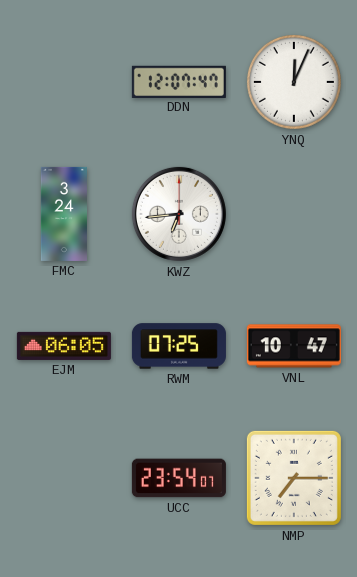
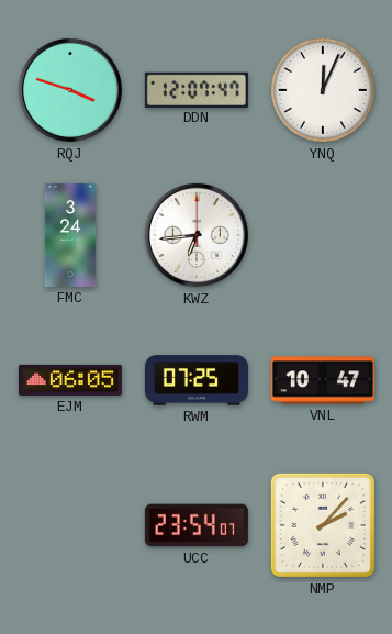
RQJ: none -> 3:48
NMP: 7:15 -> 2:07
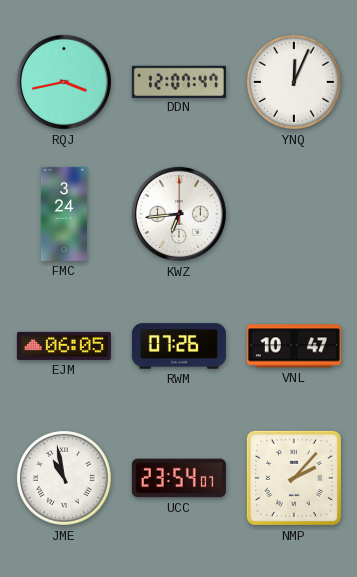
RQJ: 3:48 -> 3:43
RWM: 07:25 -> 07:26
JME: none -> 10:58
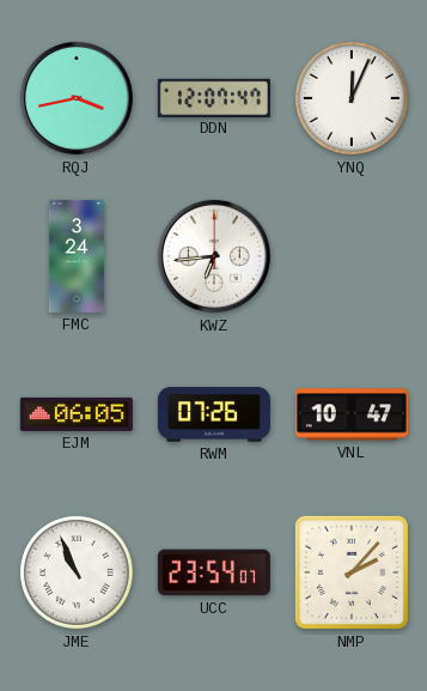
JME: 10:58 -> 10:56
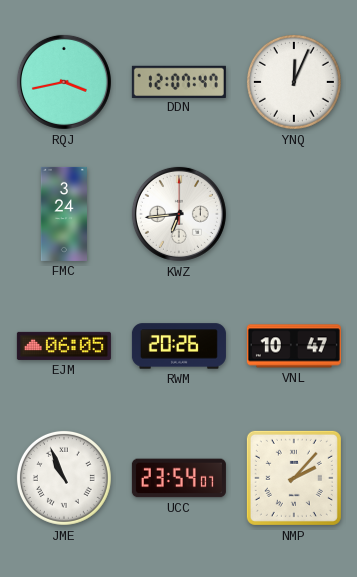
RWM: 07:26 -> 20:26
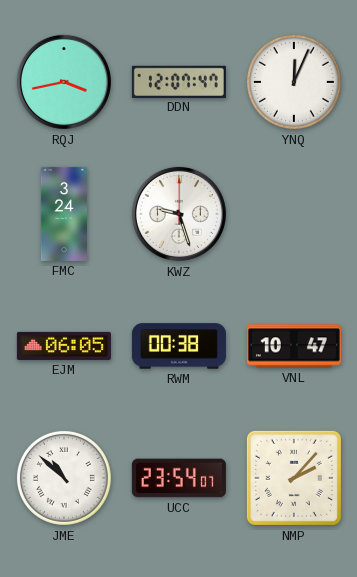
KWZ: 6:44 -> 9:27
RWM: 20:26 -> 00:38
JME: 10:56 -> 10:52
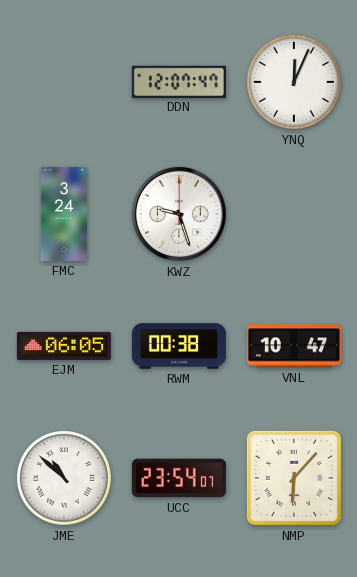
RQJ: 3:43 -> none
NMP: 2:07 -> 6:07
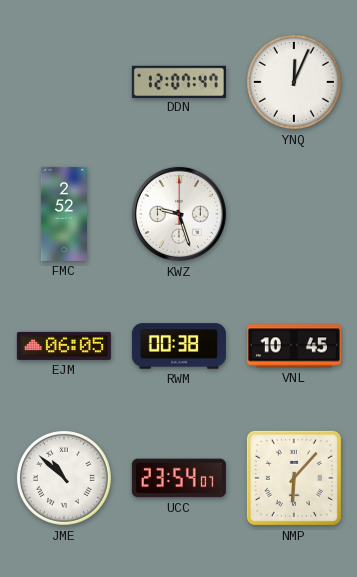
FMC: 3:24 -> 2:52
VNL: 10:47 -> 10:45
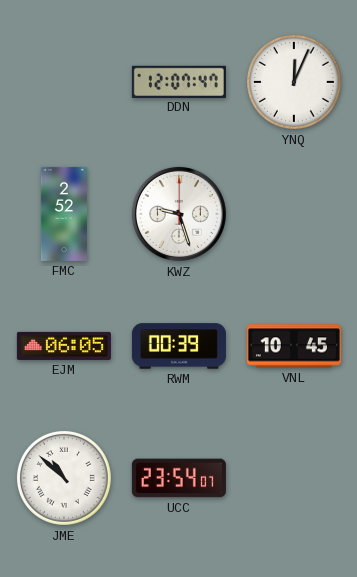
RWM: 00:38 -> 00:39
NMP: 6:07 -> none
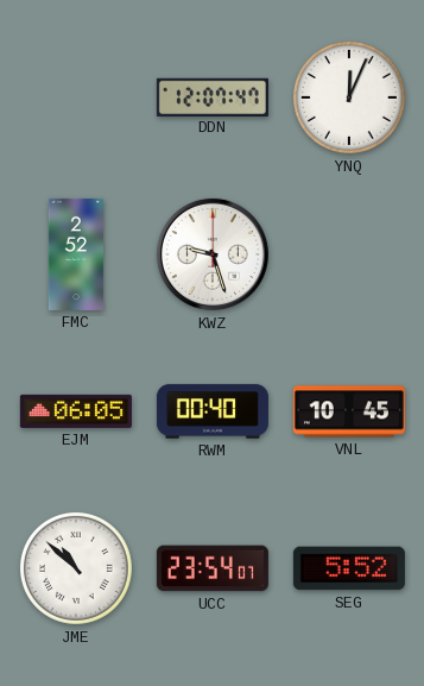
RWM: 00:39 -> 00:40
SEG: none -> 5:52
